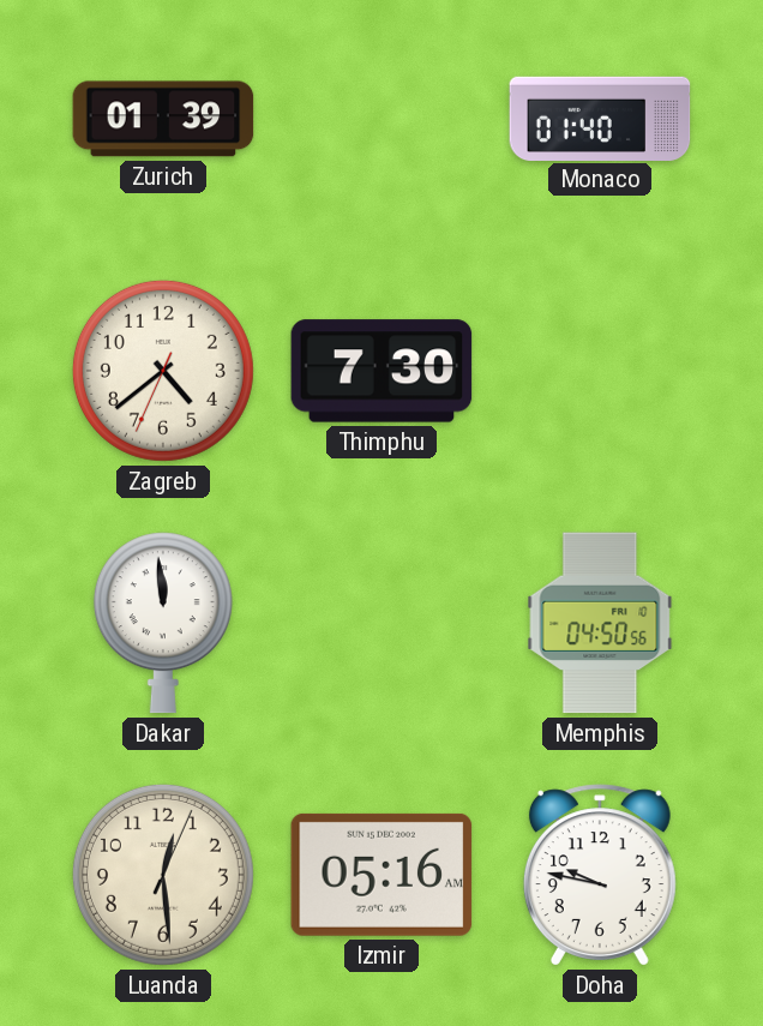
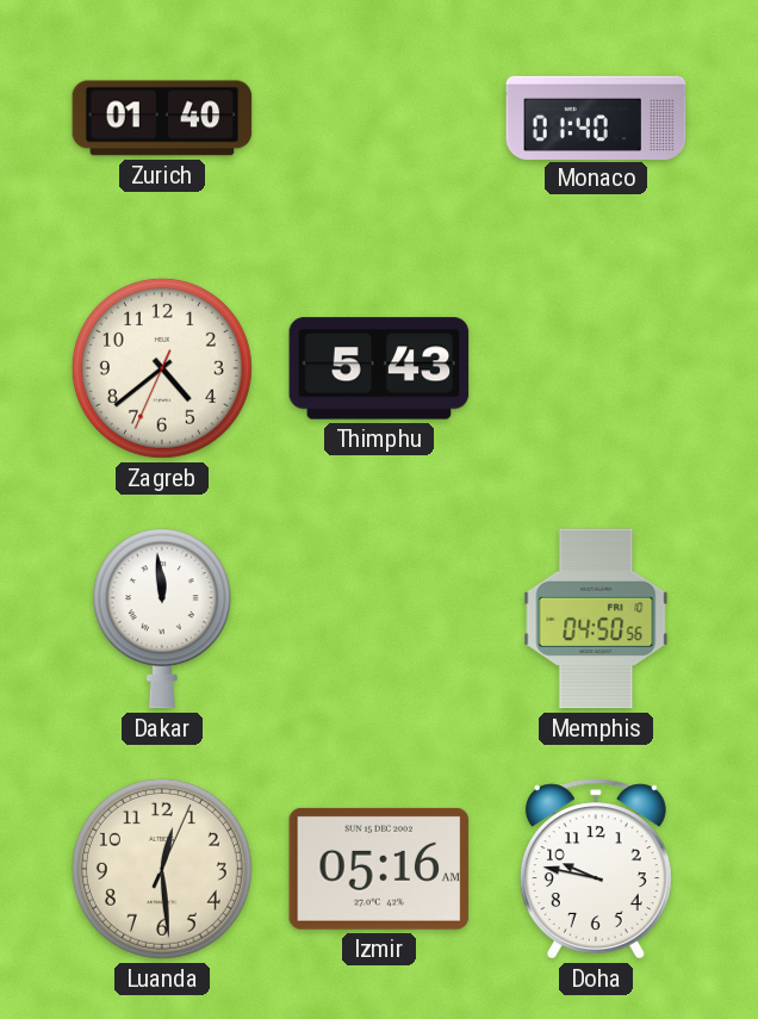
Zurich: 01:39 -> 01:40
Thimphu: 7:30 -> 5:43
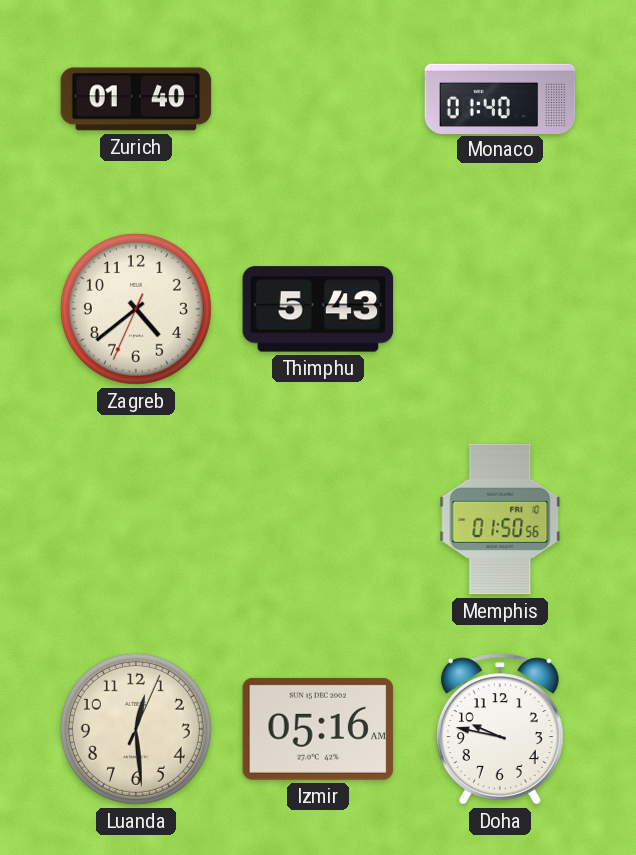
Dakar: 11:59 -> none
Memphis: 04:50 -> 01:50
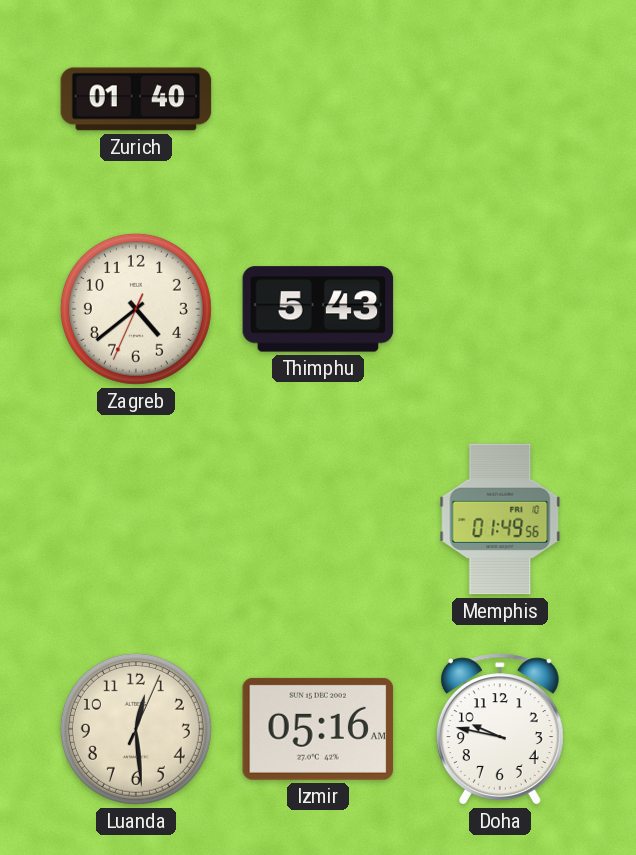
Monaco: 01:40 -> none
Memphis: 01:50 -> 01:49
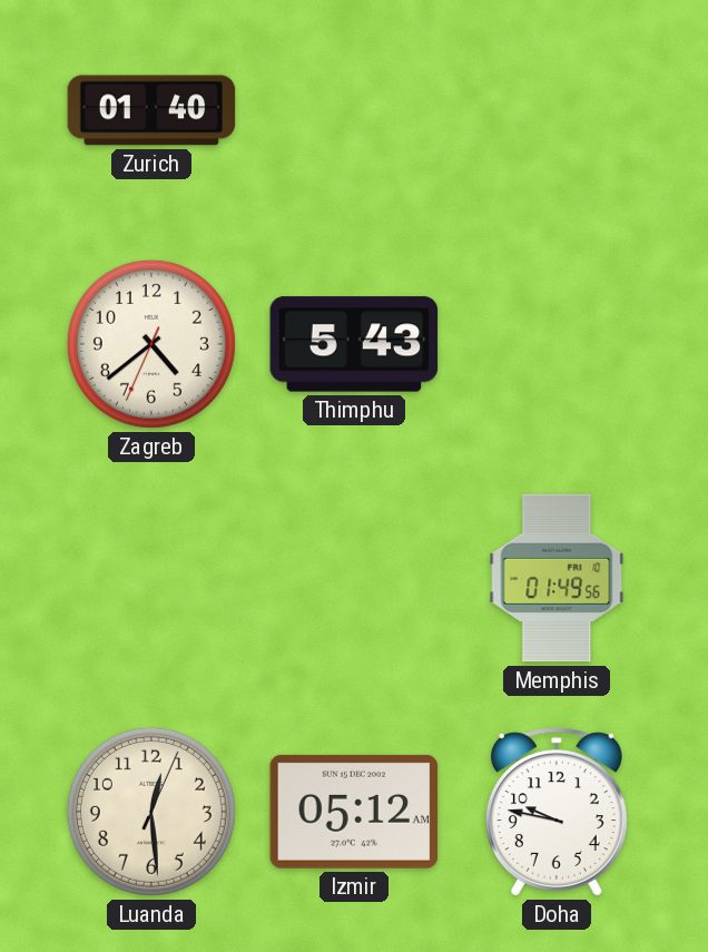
Izmir: 05:16 -> 05:12
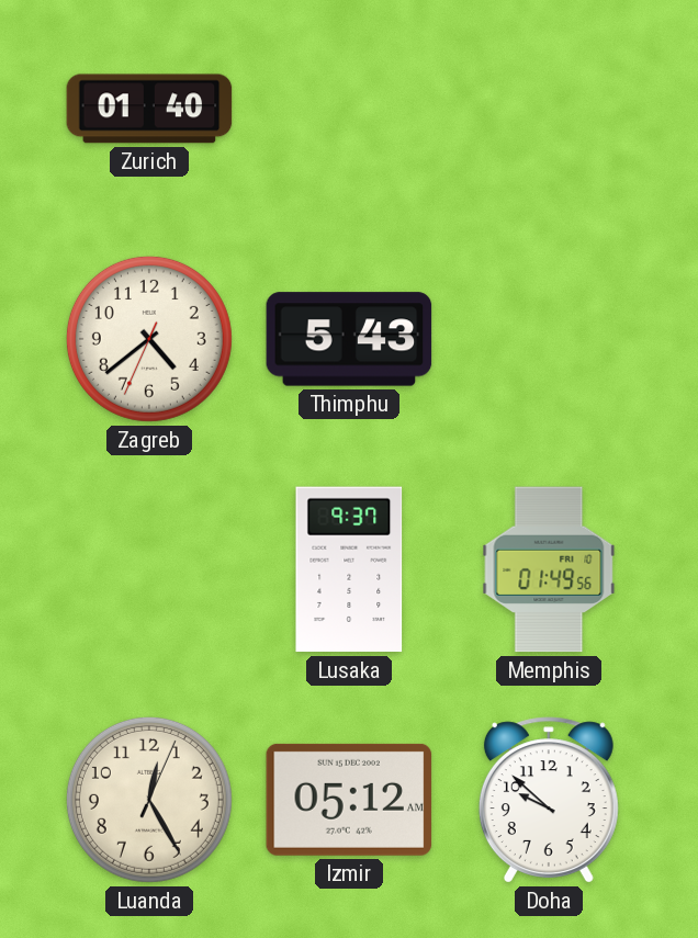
Lusaka: none -> 9:37
Luanda: 12:29 -> 12:25
Doha: 9:47 -> 9:52
